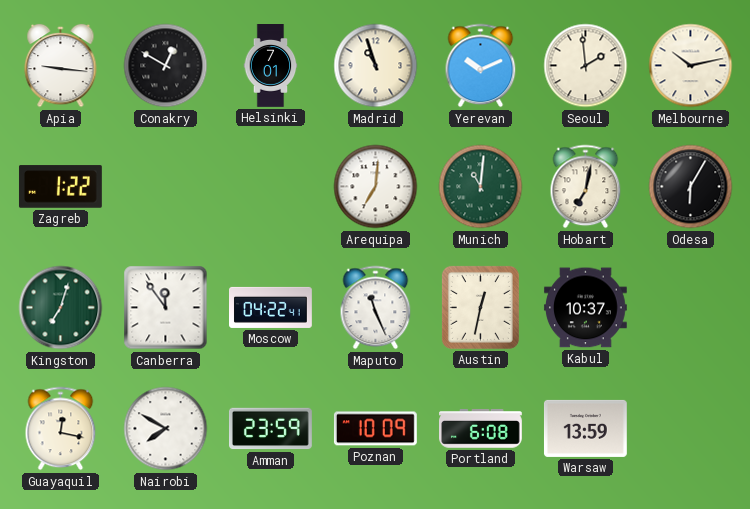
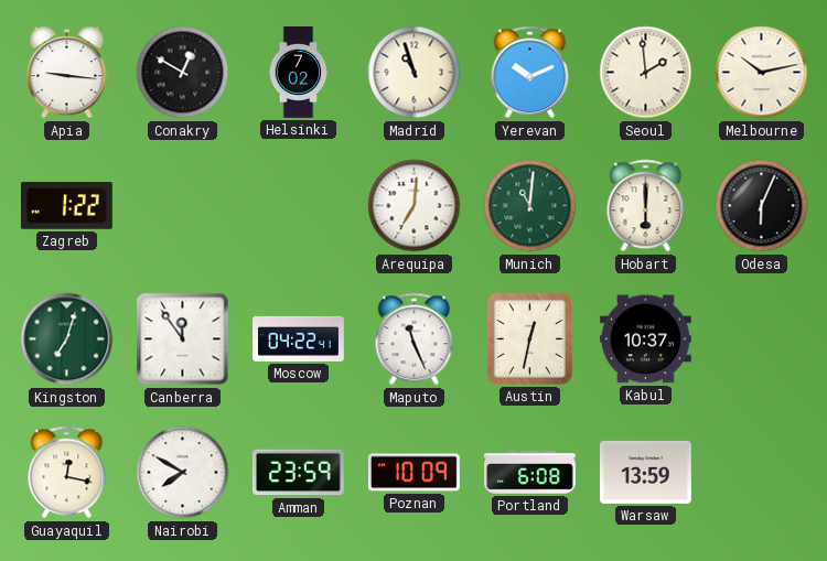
Helsinki: 7:01 -> 7:02
Hobart: 7:02 -> 6:00
Odesa: 6:05 -> 6:04
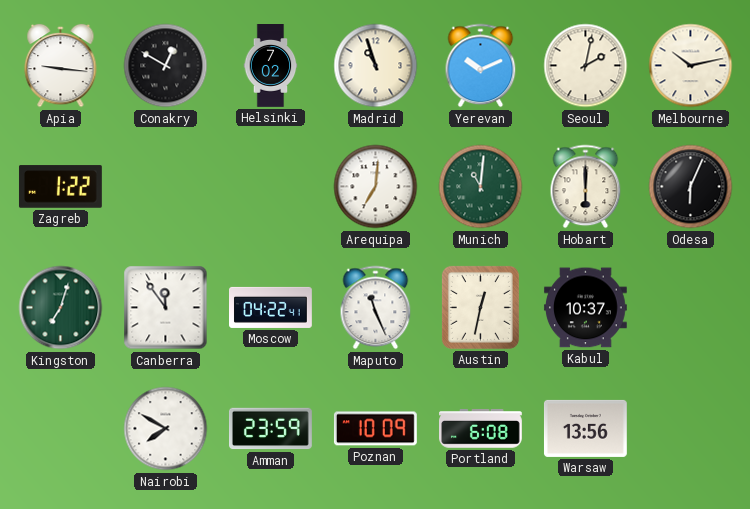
Seoul: 1:59 -> 2:02
Guayaquil: 12:17 -> none
Warsaw: 13:59 -> 13:56
